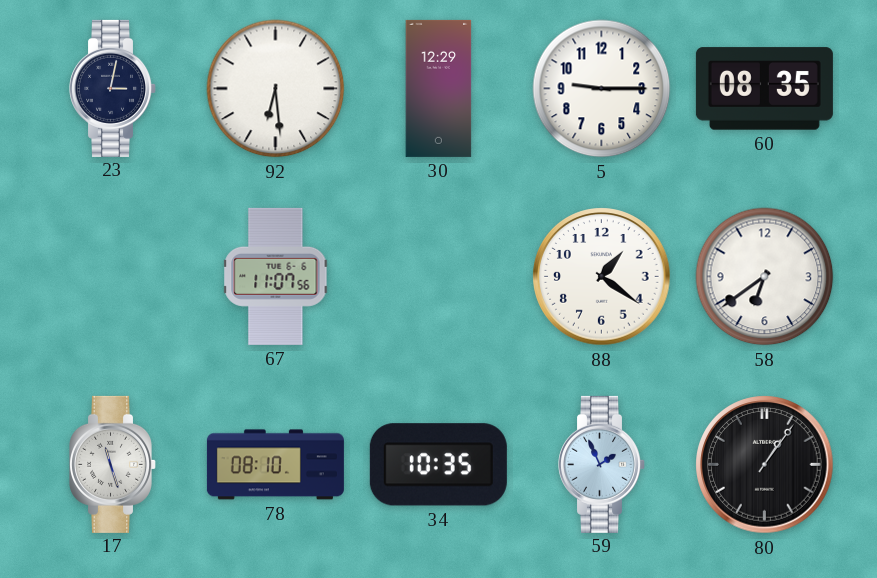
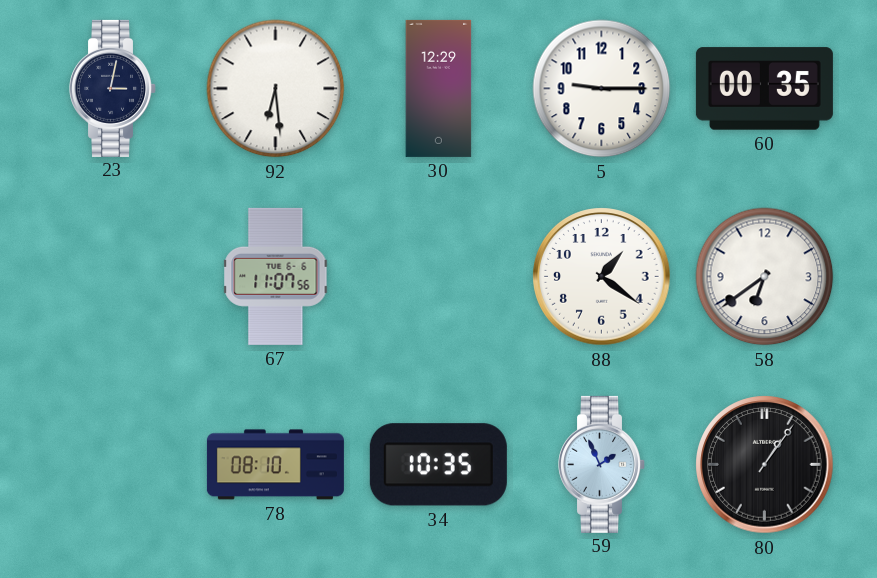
60: 08:35 -> 00:35
17: 11:27 -> none
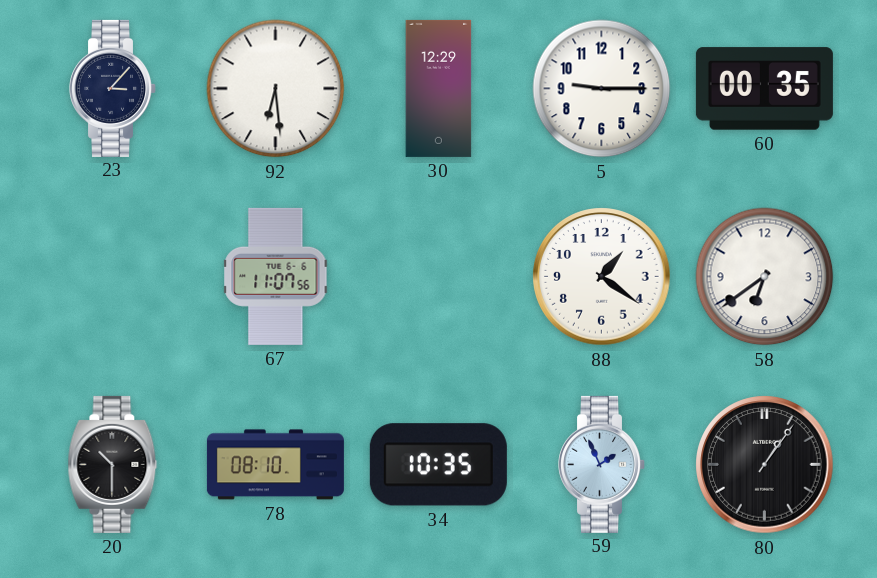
23: 3:02 -> 3:07
20: none -> 10:30
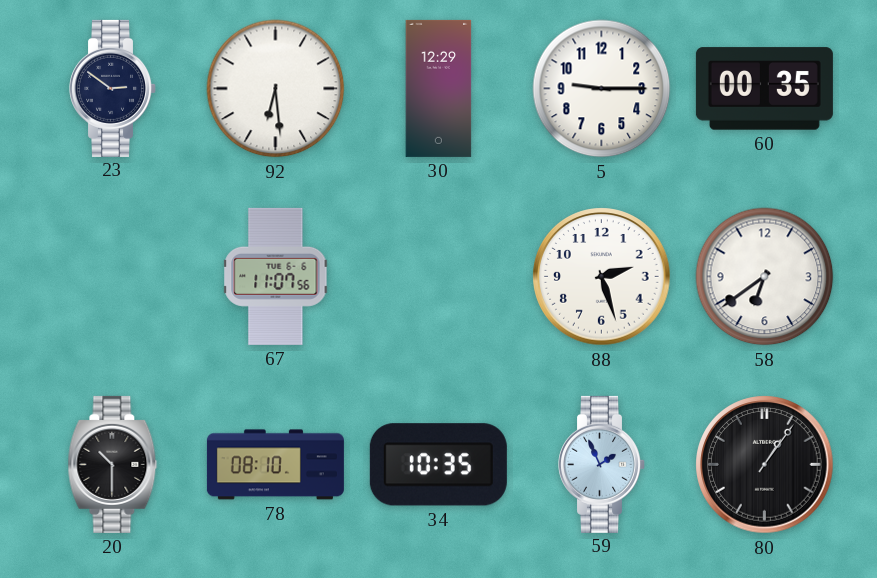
23: 3:07 -> 2:51
88: 1:21 -> 2:27
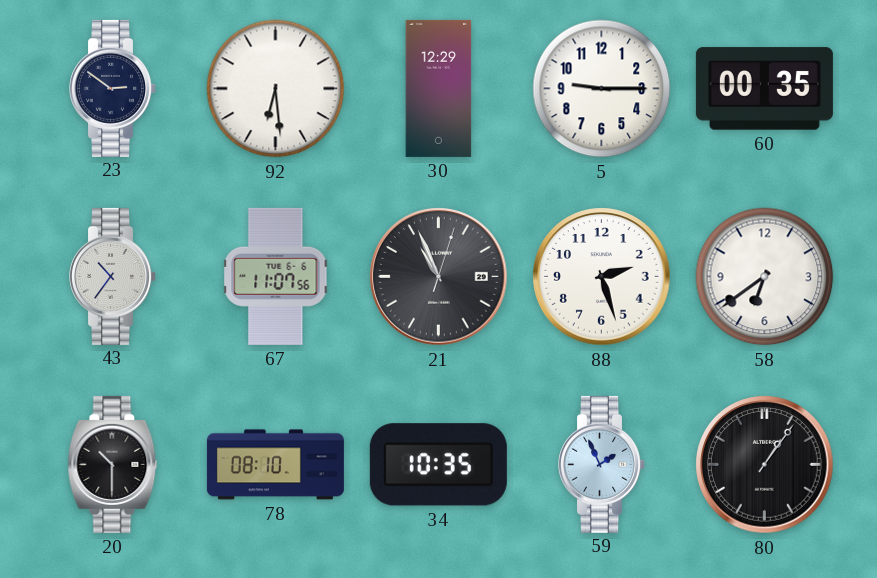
43: none -> 10:36
21: none -> 10:56
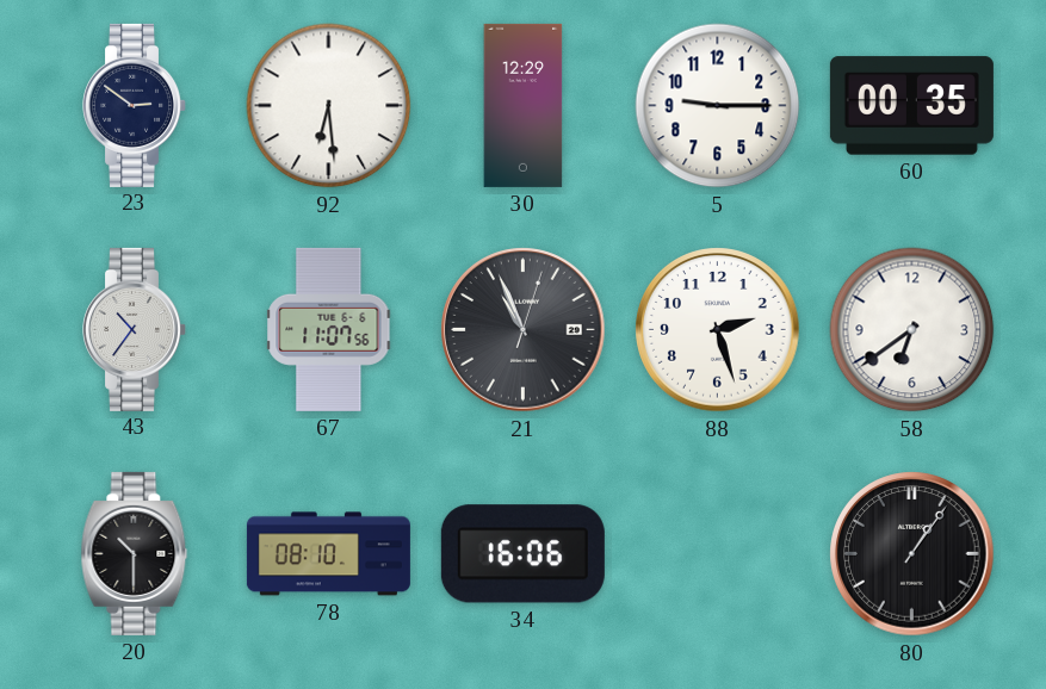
34: 10:35 -> 16:06
59: 1:56 -> none
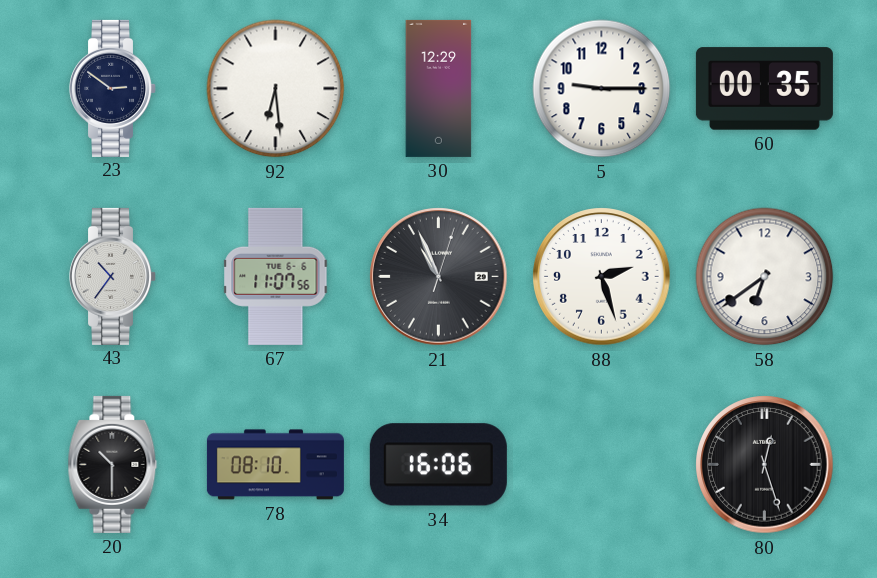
80: 1:06 -> 12:27
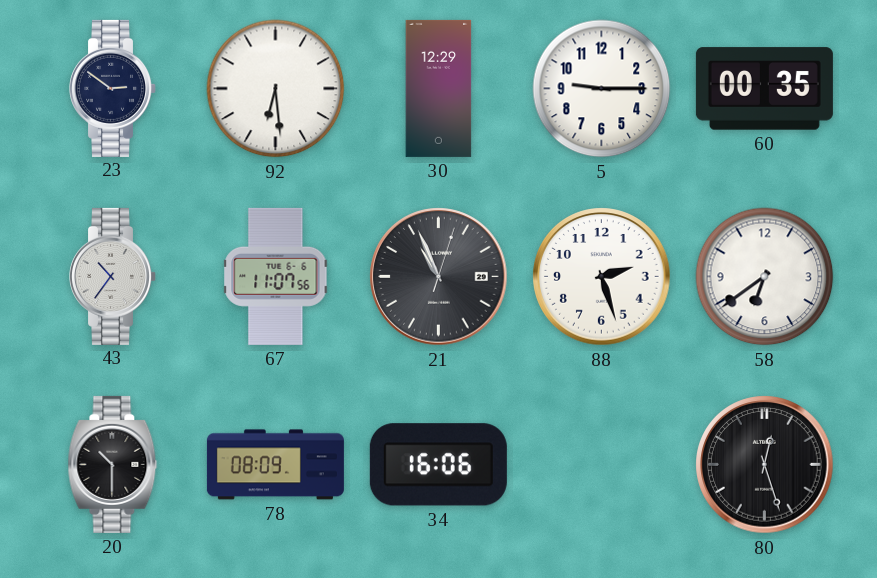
78: 08:10 -> 08:09
